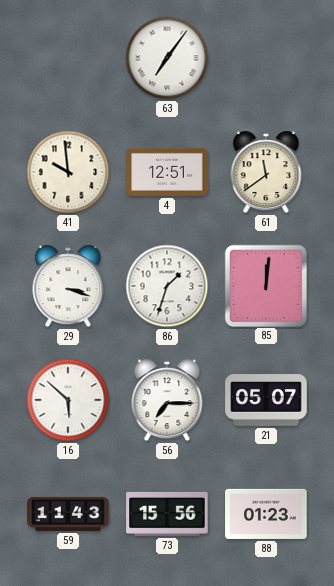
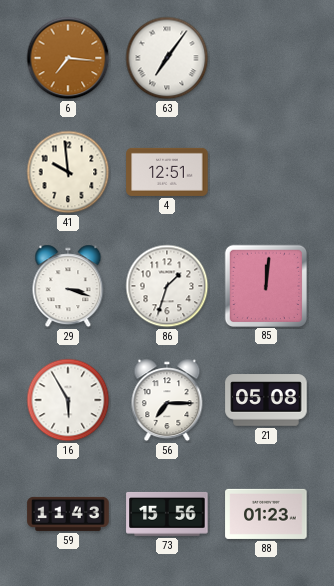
6: none -> 7:16
61: 11:39 -> none
16: 5:52 -> 5:55
21: 05:07 -> 05:08
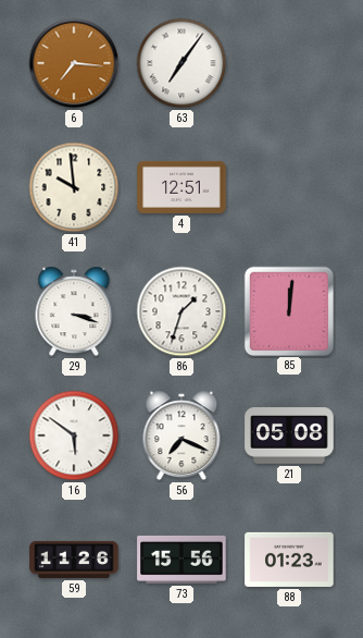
16: 5:55 -> 5:51
56: 7:15 -> 7:19
59: 11:43 -> 11:26
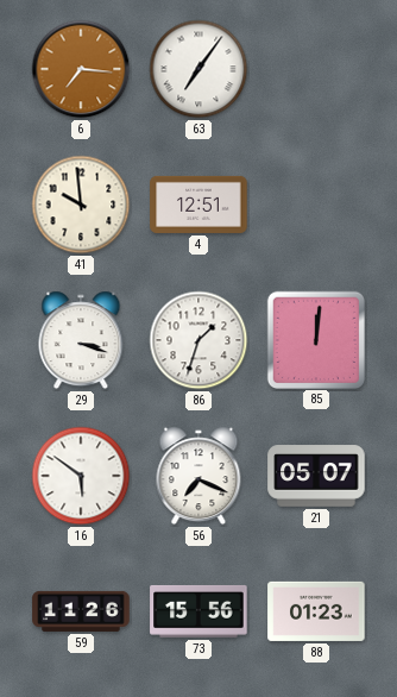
21: 05:08 -> 05:07
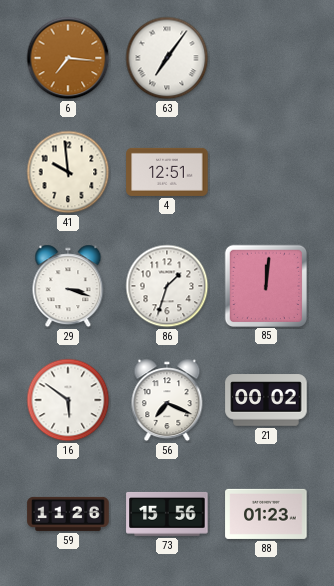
21: 05:07 -> 00:02
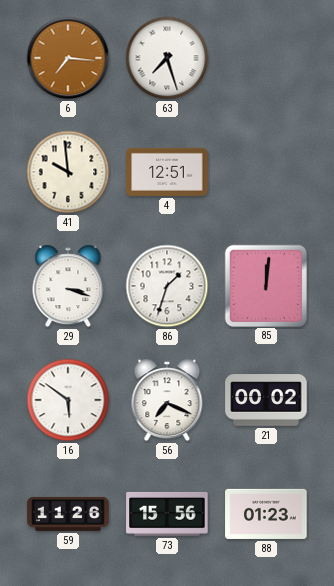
63: 7:06 -> 7:27
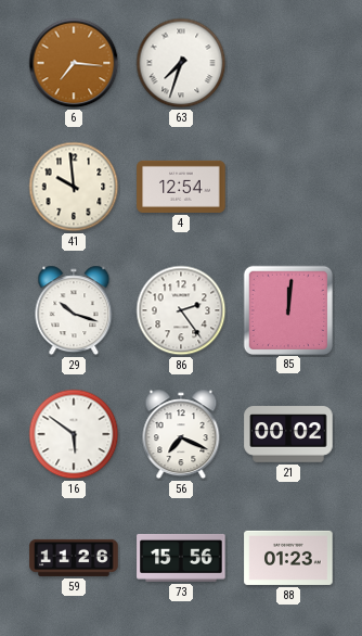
63: 7:27 -> 7:33
4: 12:51 -> 12:54
29: 3:18 -> 10:18
86: 1:33 -> 2:24
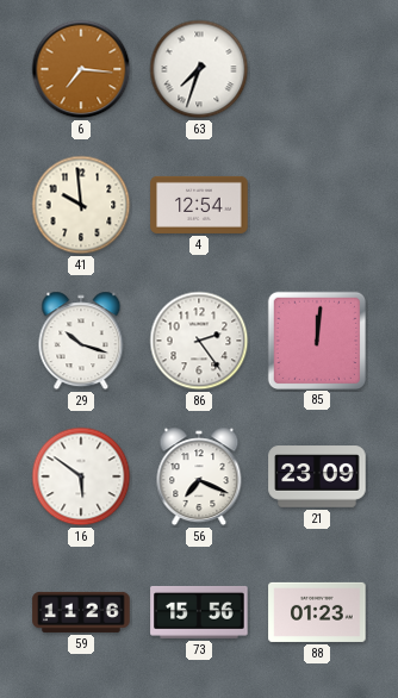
21: 00:02 -> 23:09
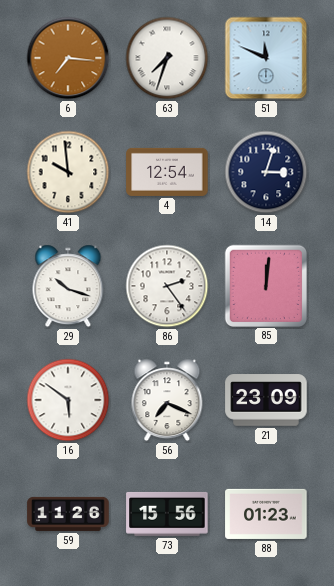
51: none -> 11:49
14: none -> 3:03
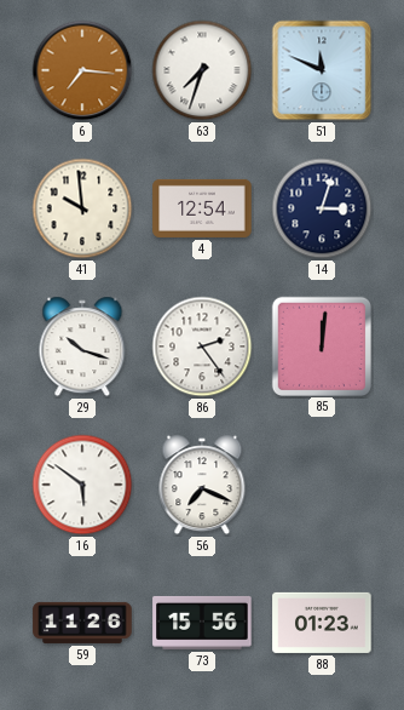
21: 23:09 -> none
